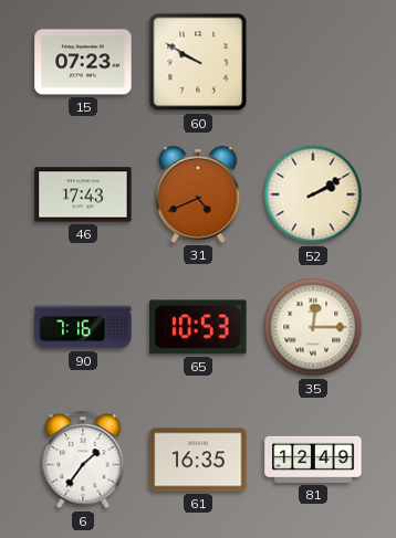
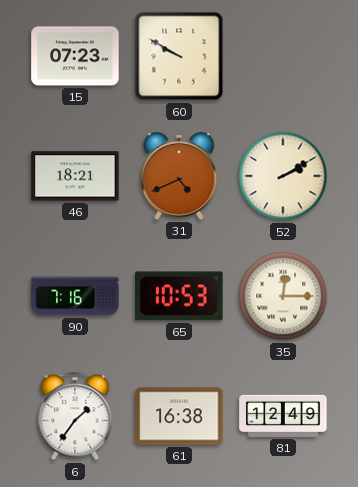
46: 17:43 -> 18:21
61: 16:35 -> 16:38
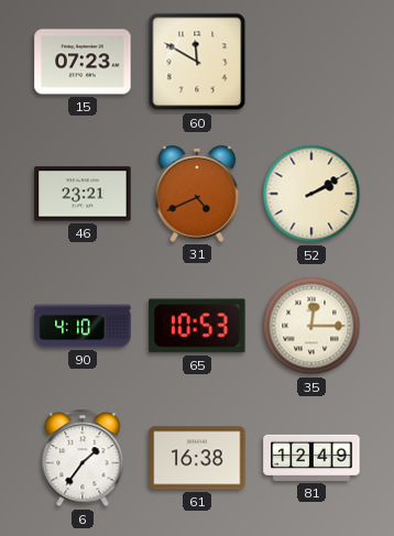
60: 9:50 -> 11:50
46: 18:21 -> 23:21
90: 7:16 -> 4:10
